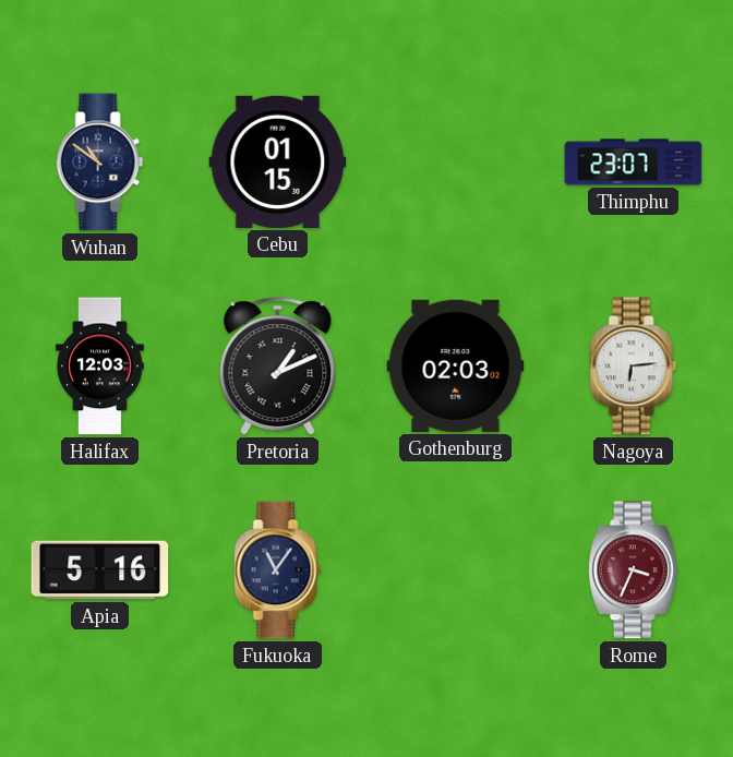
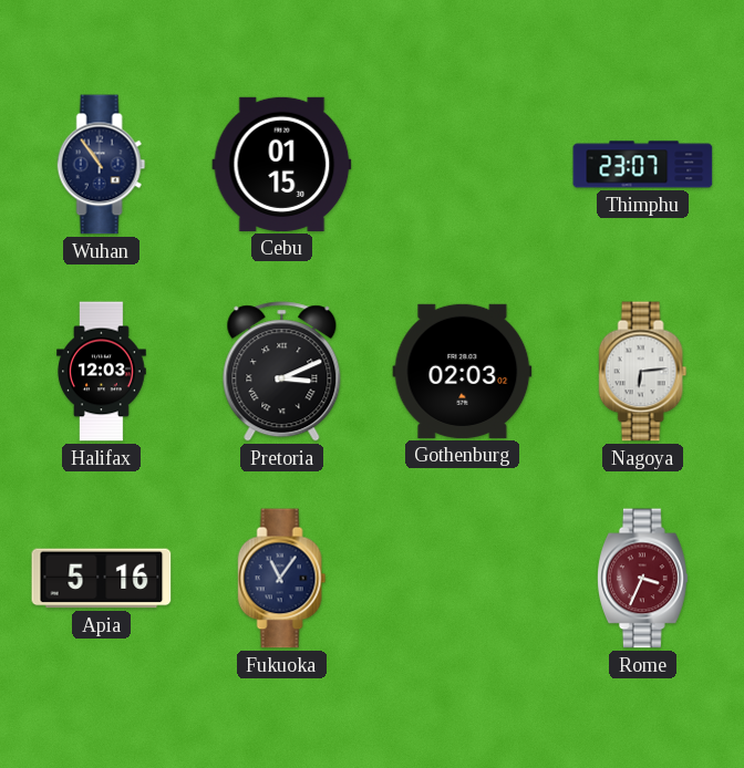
Wuhan: 10:51 -> 10:54
Pretoria: 1:11 -> 3:11
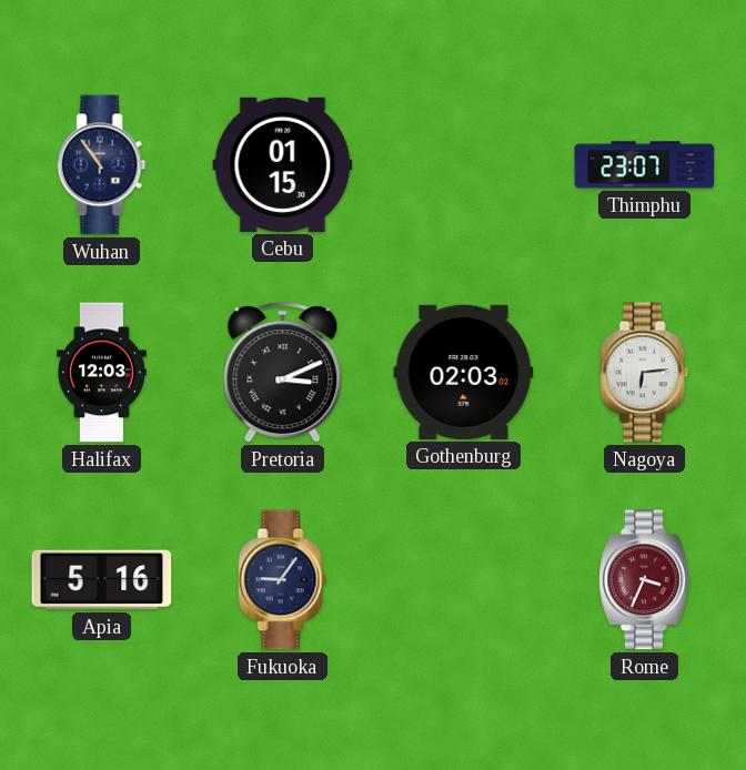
Fukuoka: 11:06 -> 9:06
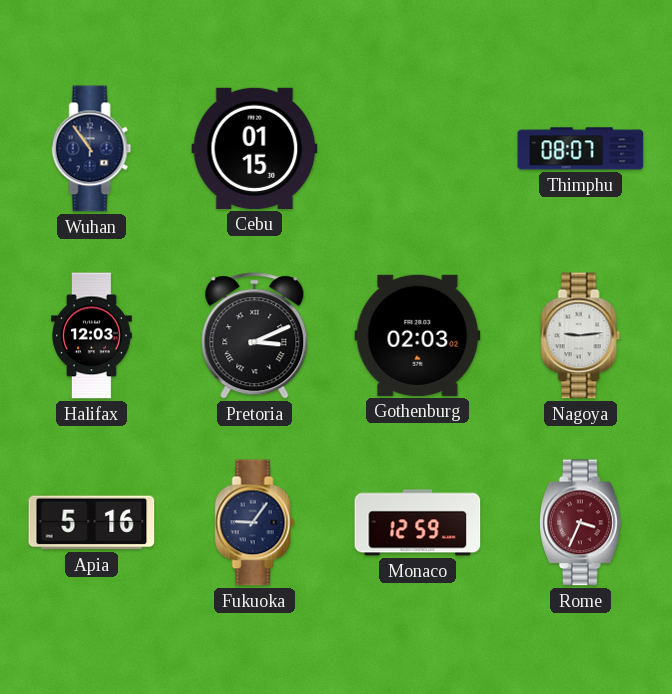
Thimphu: 23:07 -> 08:07
Nagoya: 6:14 -> 9:14
Monaco: none -> 12:59
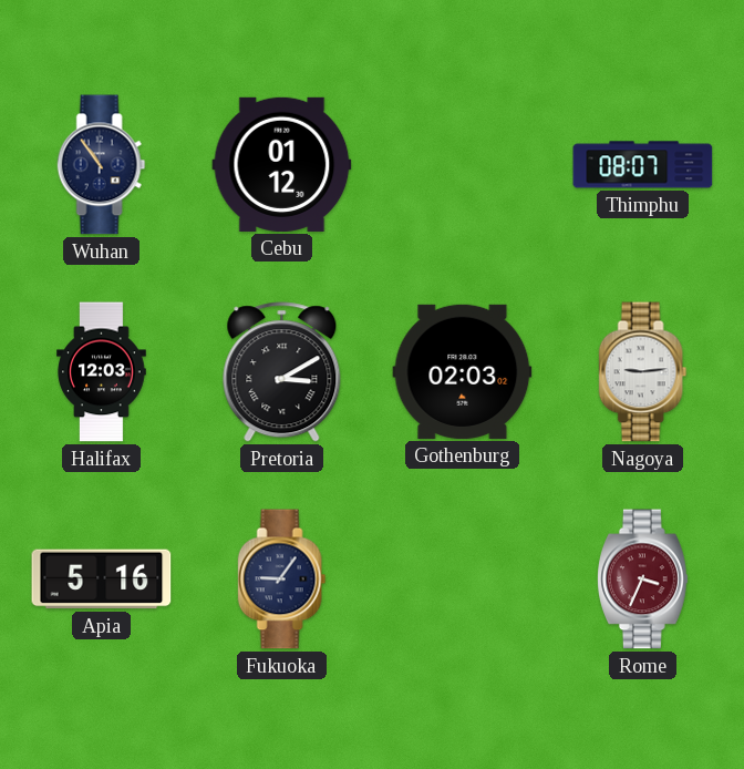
Cebu: 01:15 -> 01:12
Pretoria: 3:11 -> 3:10
Monaco: 12:59 -> none
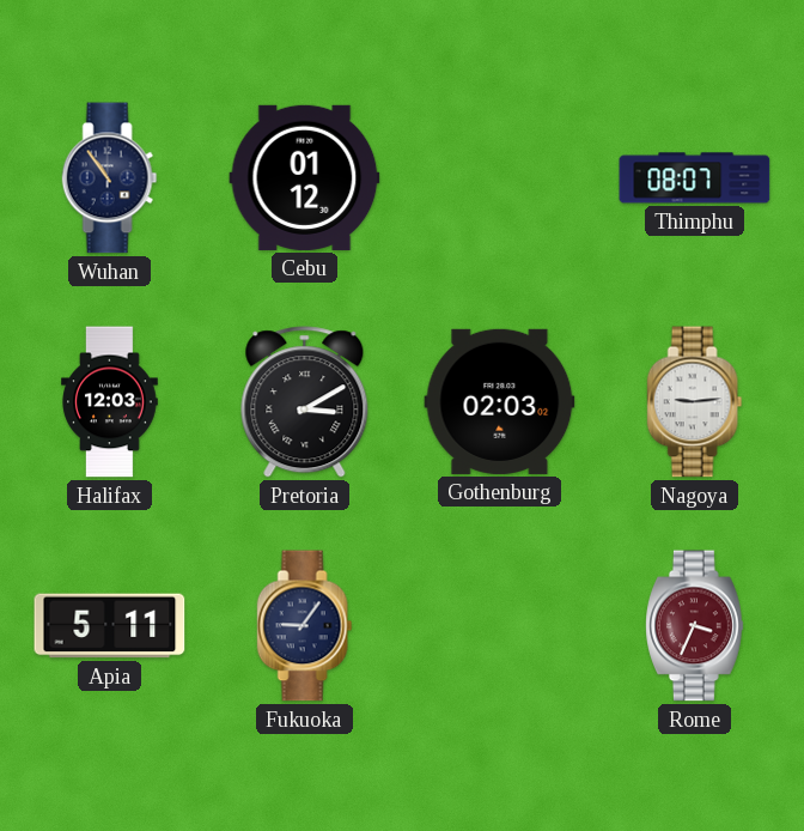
Apia: 5:16 -> 5:11
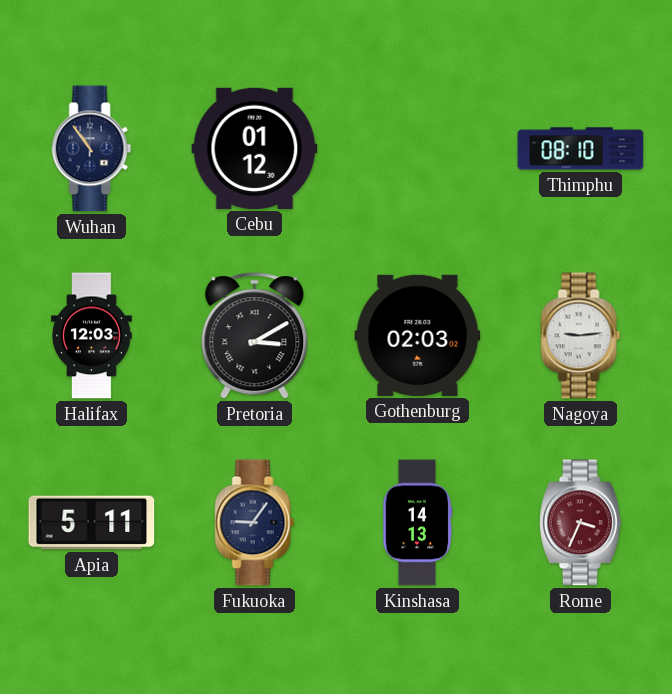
Thimphu: 08:07 -> 08:10
Kinshasa: none -> 14:13
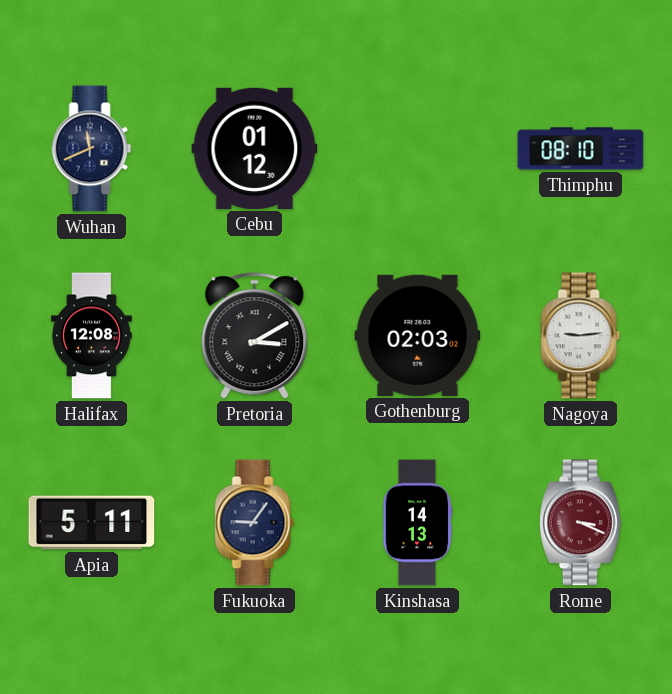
Wuhan: 10:54 -> 11:41
Halifax: 12:03 -> 12:08
Rome: 3:34 -> 3:19
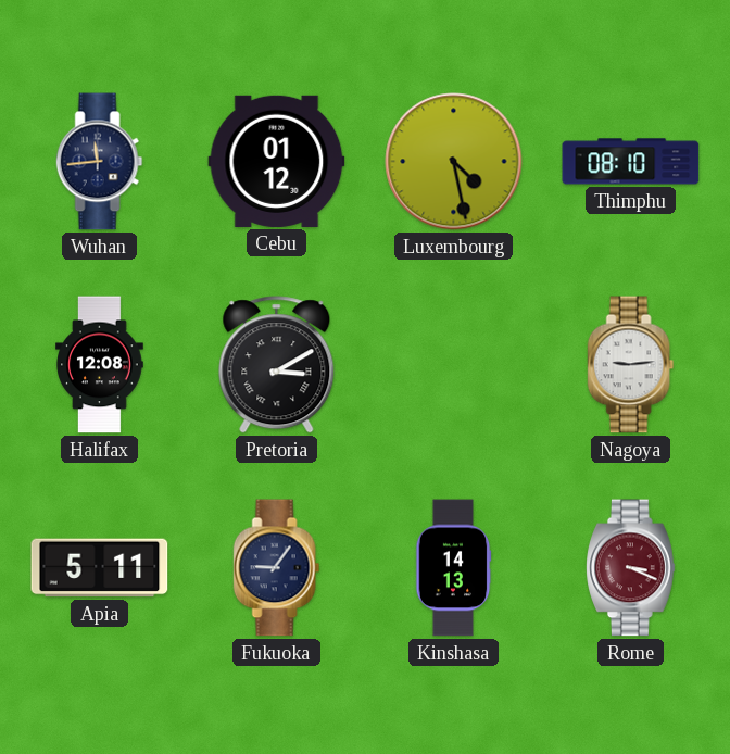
Wuhan: 11:41 -> 11:44
Luxembourg: none -> 4:28
Gothenburg: 02:03 -> none
